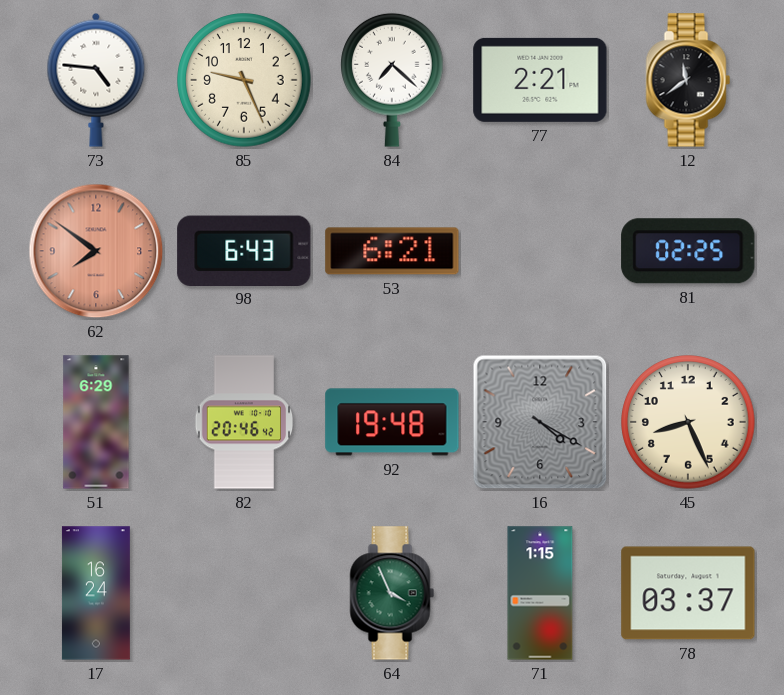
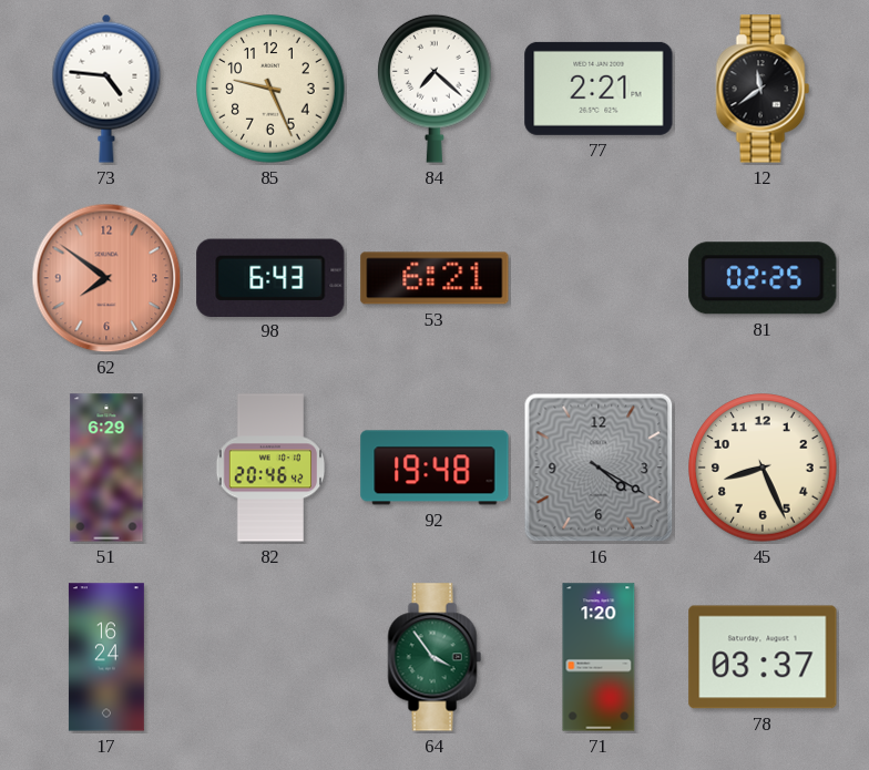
64: 3:56 -> 3:54
71: 1:15 -> 1:20
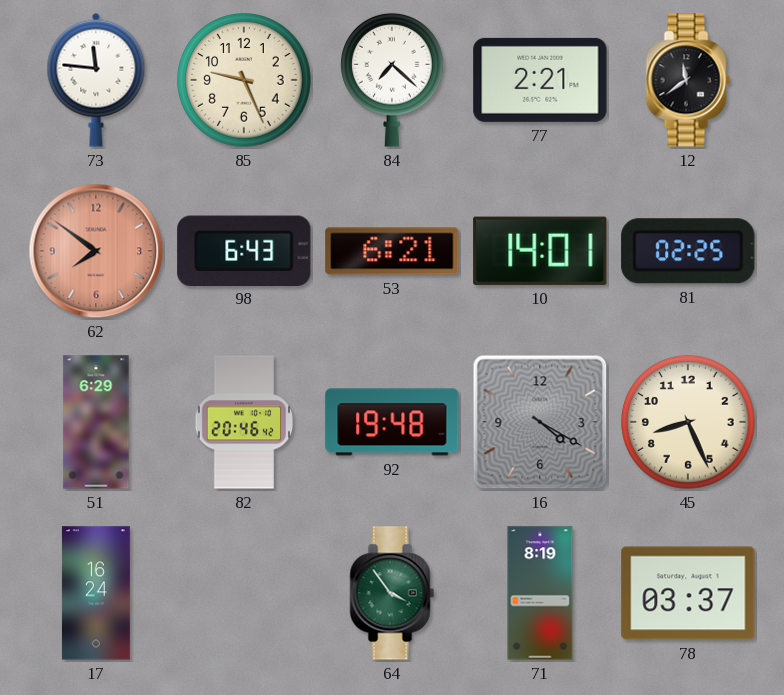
73: 4:46 -> 11:46
10: none -> 14:01
71: 1:20 -> 8:19
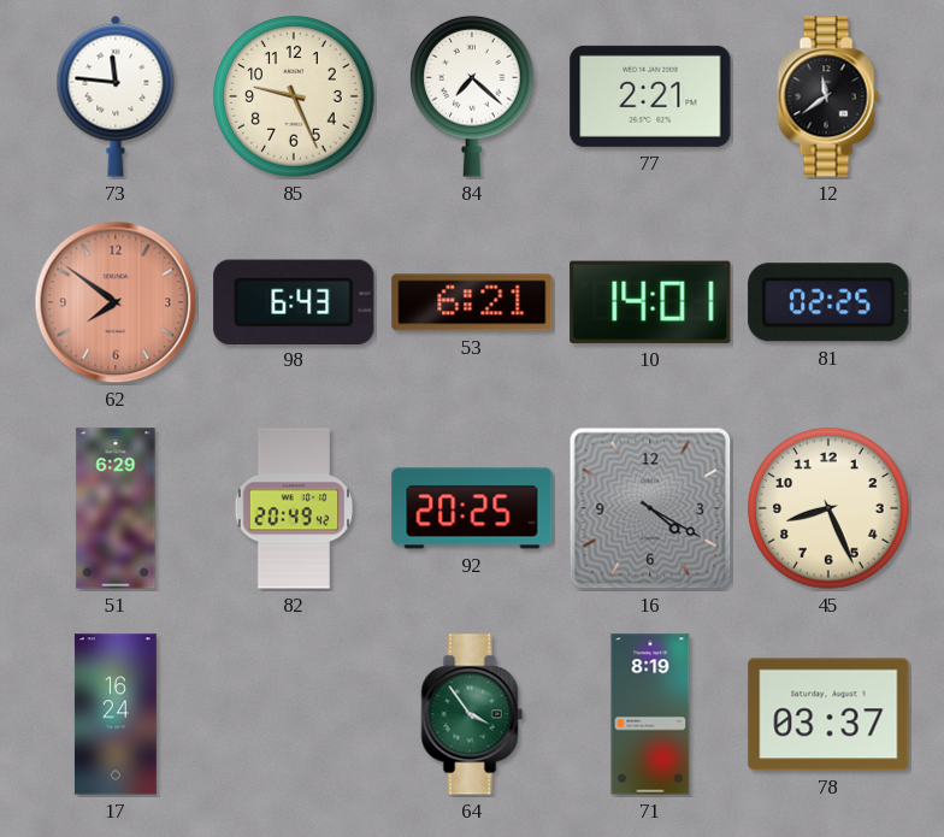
82: 20:46 -> 20:49
92: 19:48 -> 20:25
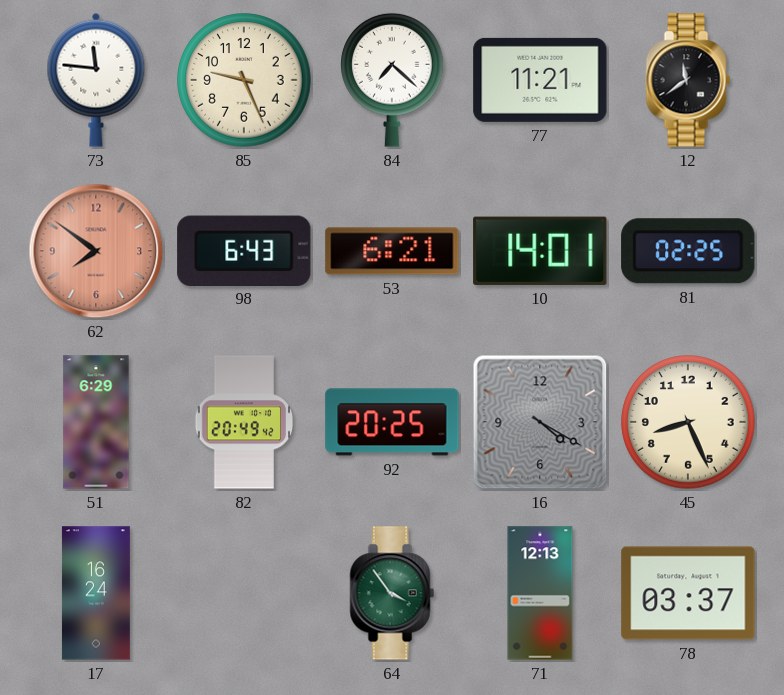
77: 2:21 -> 11:21
71: 8:19 -> 12:13
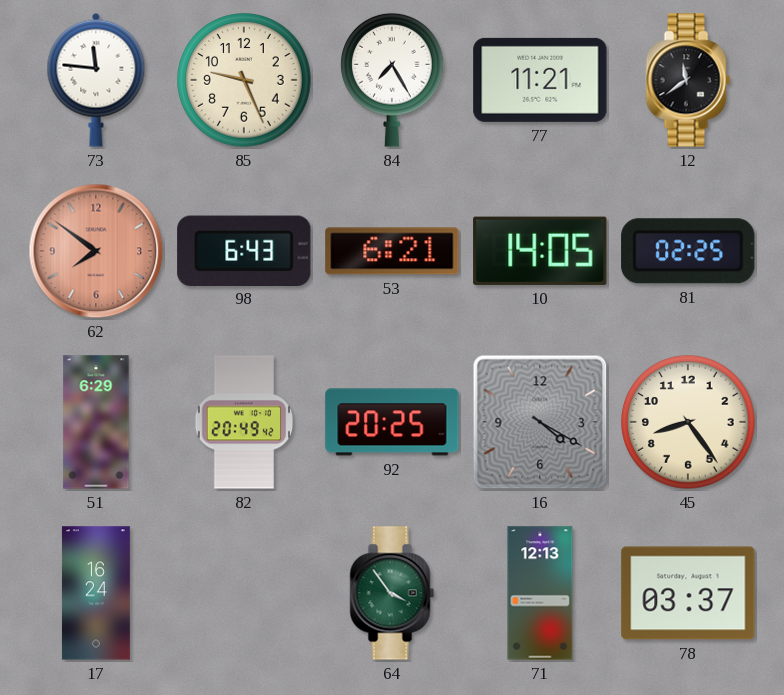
84: 7:22 -> 7:25
10: 14:01 -> 14:05
45: 8:26 -> 8:24
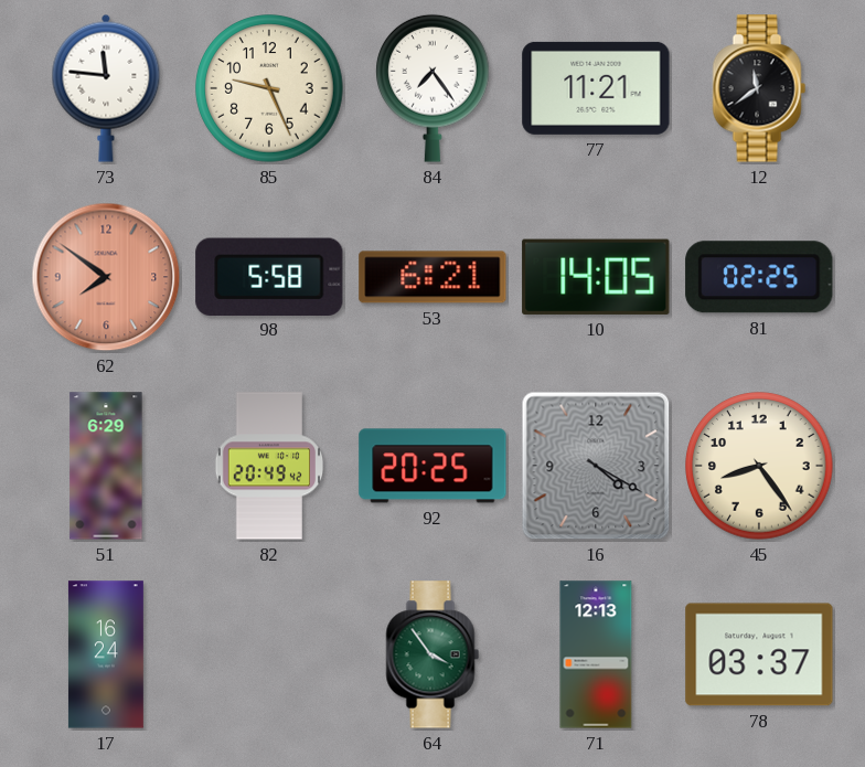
84: 7:25 -> 7:24
98: 6:43 -> 5:58
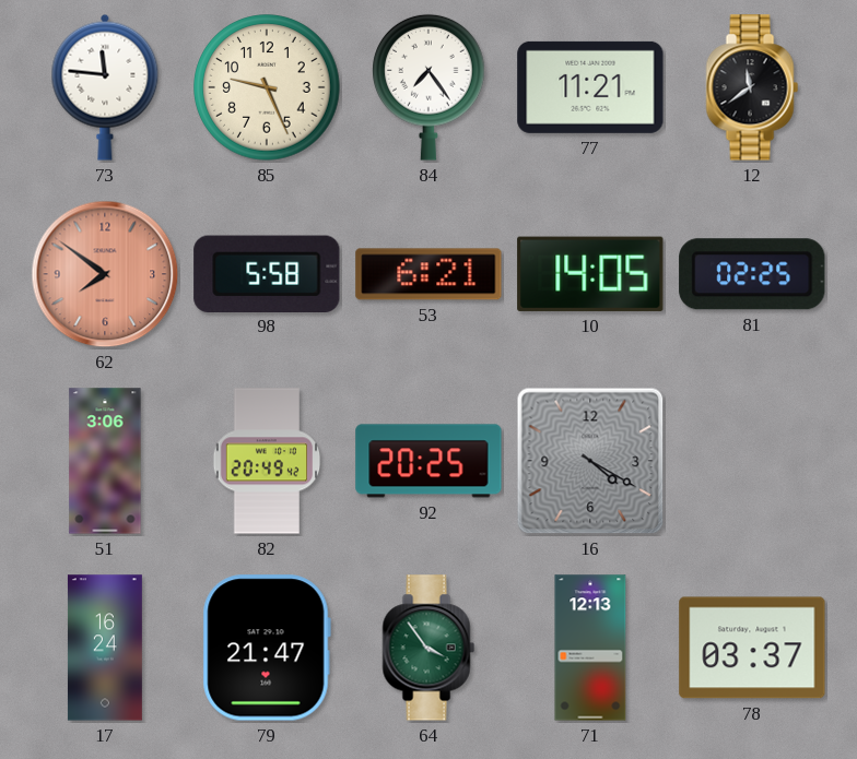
51: 6:29 -> 3:06
45: 8:24 -> none
79: none -> 21:47
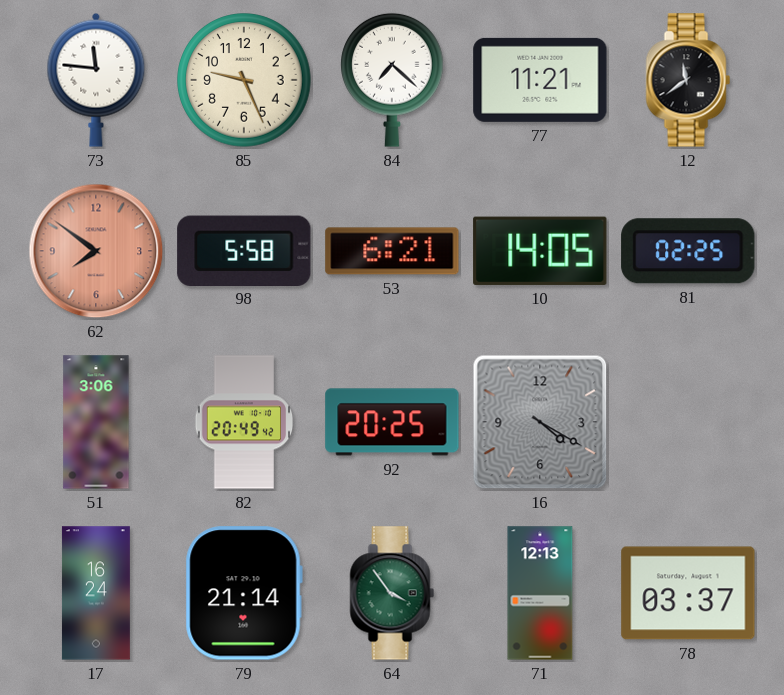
84: 7:24 -> 7:22
79: 21:47 -> 21:14
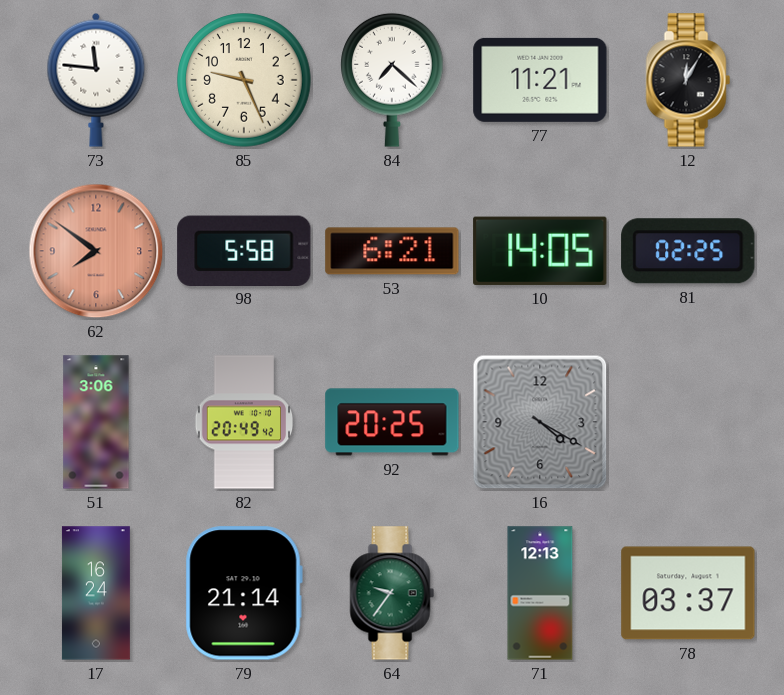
12: 11:39 -> 12:05
64: 3:54 -> 9:36
